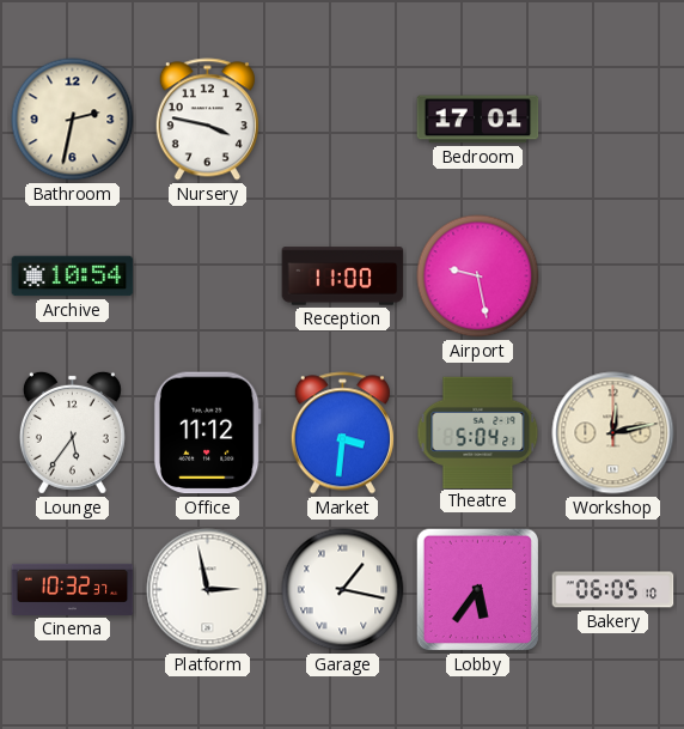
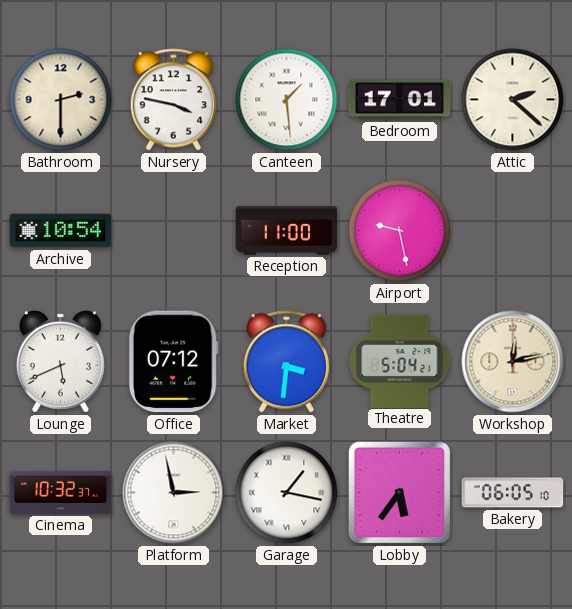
Bathroom: 2:32 -> 2:30
Canteen: none -> 1:29
Attic: none -> 2:22
Lounge: 5:36 -> 5:41
Office: 11:12 -> 07:12
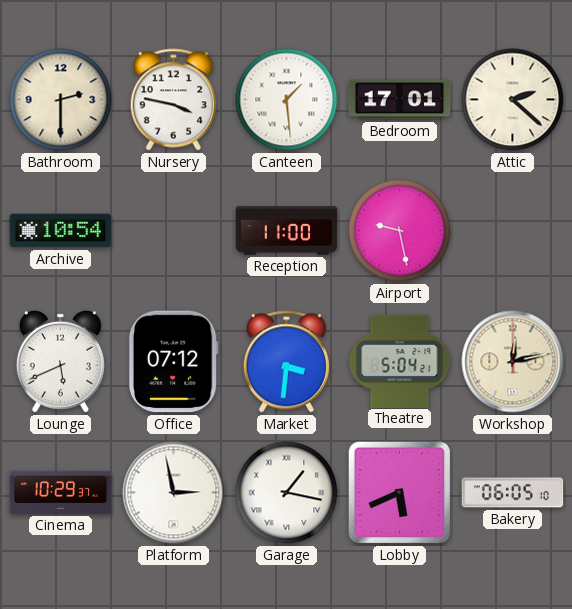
Cinema: 10:32 -> 10:29
Lobby: 5:36 -> 5:41
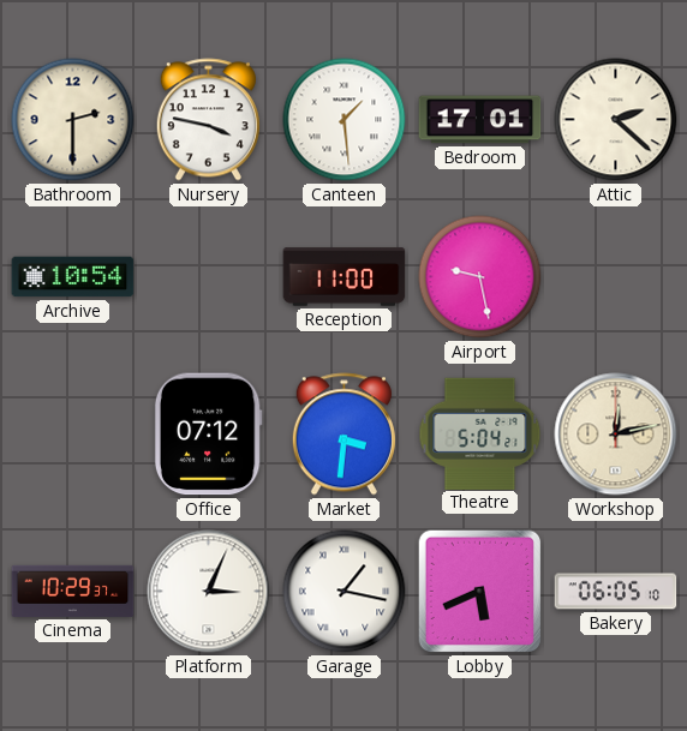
Lounge: 5:41 -> none
Platform: 2:58 -> 3:04
